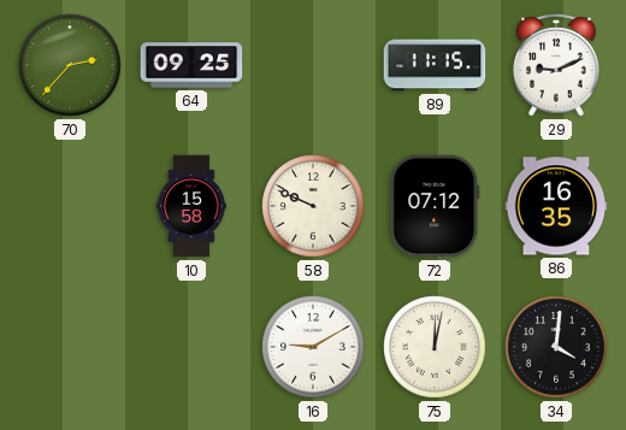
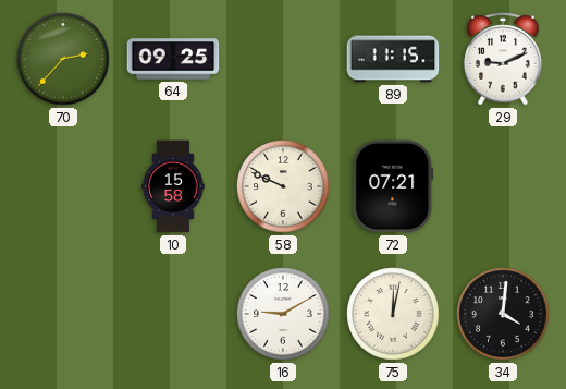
72: 07:12 -> 07:21
86: 16:35 -> none
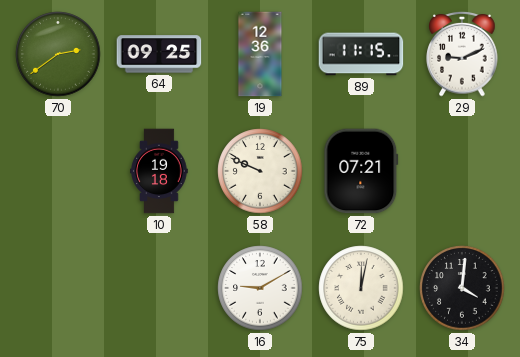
70: 2:37 -> 2:39
19: none -> 12:36
10: 15:58 -> 19:18
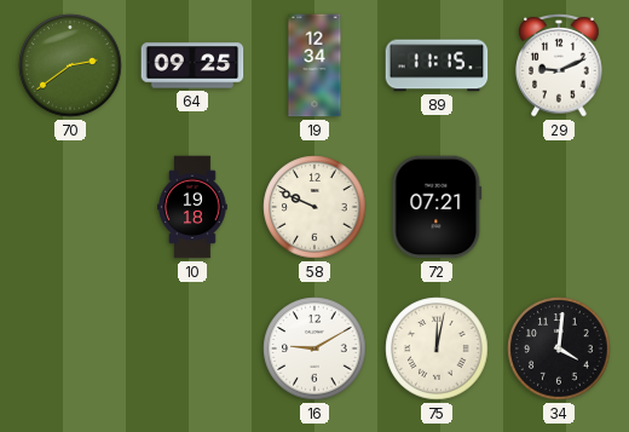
19: 12:36 -> 12:34
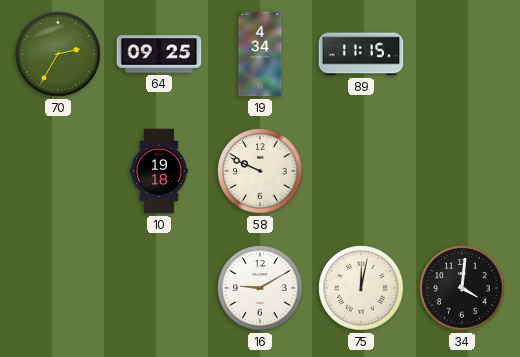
70: 2:39 -> 2:35
19: 12:34 -> 4:34
29: 9:11 -> none
72: 07:21 -> none
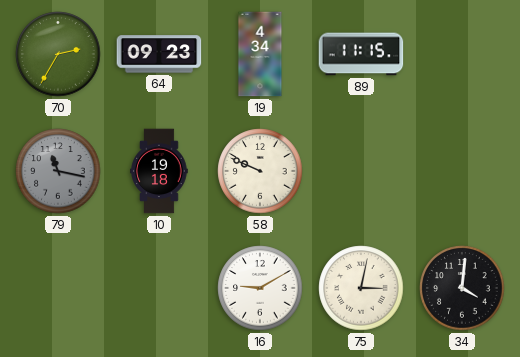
64: 09:25 -> 09:23
79: none -> 11:17
75: 12:02 -> 3:02
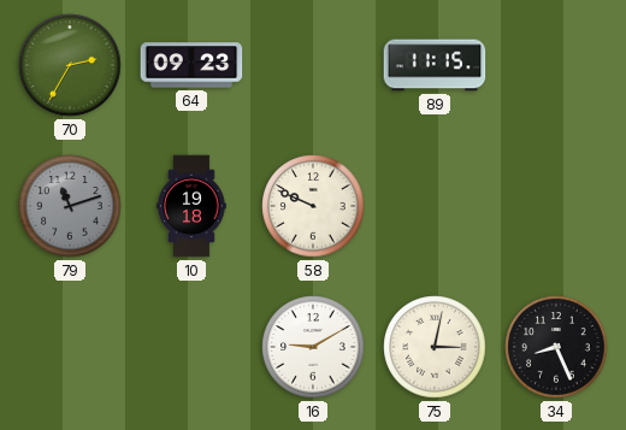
19: 4:34 -> none
79: 11:17 -> 11:12
34: 4:01 -> 8:26
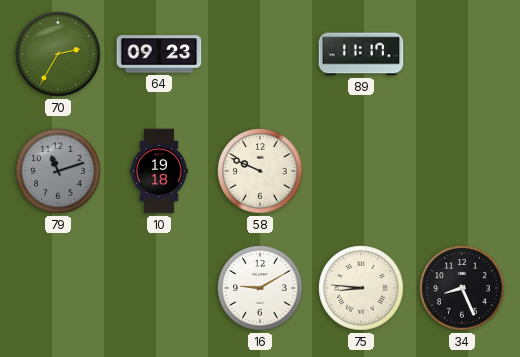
89: 11:15 -> 11:17
75: 3:02 -> 8:46
